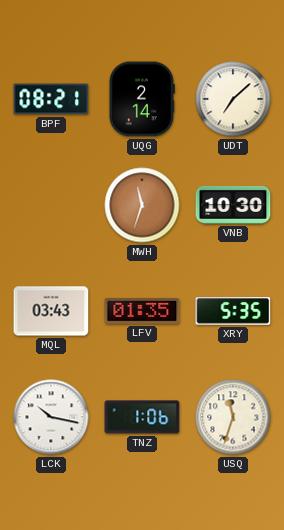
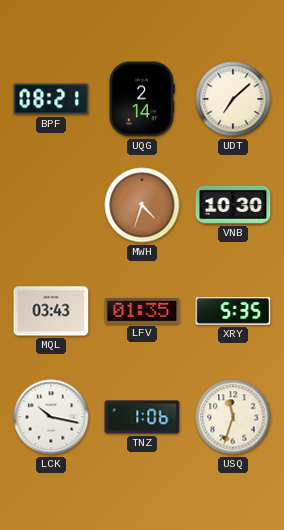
MWH: 11:33 -> 4:33
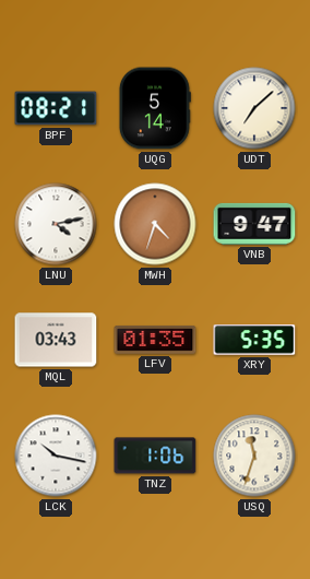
UQG: 2:14 -> 5:14
LNU: none -> 4:13
VNB: 10:30 -> 9:47
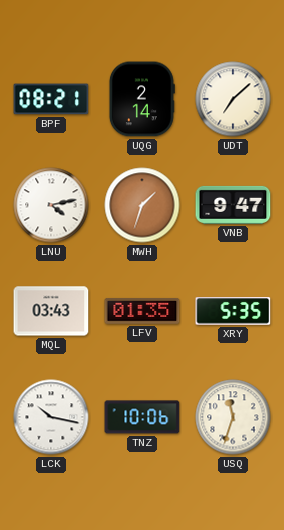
UQG: 5:14 -> 2:14
MWH: 4:33 -> 1:33
TNZ: 1:06 -> 10:06
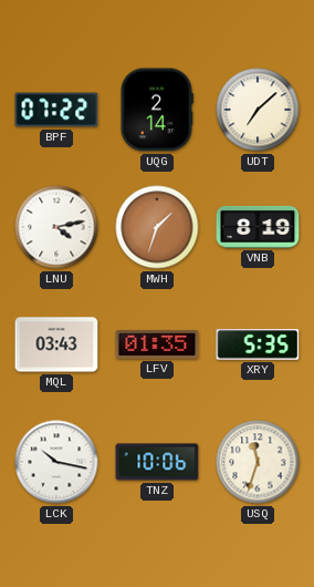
BPF: 08:21 -> 07:22
VNB: 9:47 -> 8:19
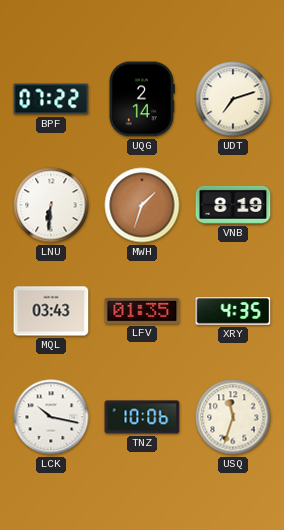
UDT: 7:08 -> 7:12
LNU: 4:13 -> 6:31
XRY: 5:35 -> 4:35
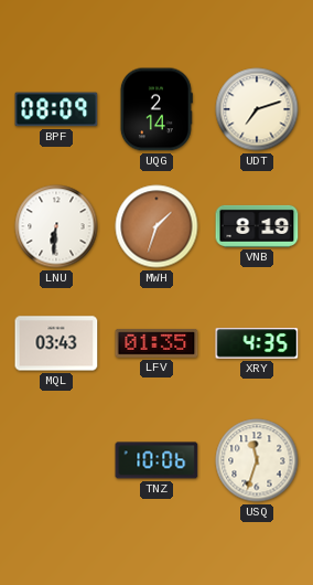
BPF: 07:22 -> 08:09
LCK: 10:17 -> none
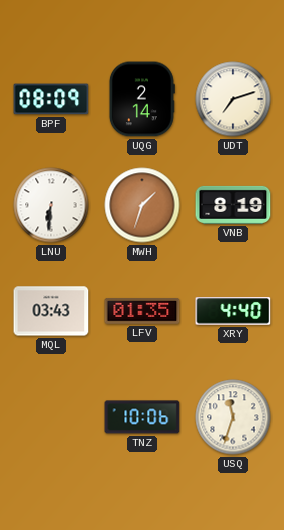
XRY: 4:35 -> 4:40
